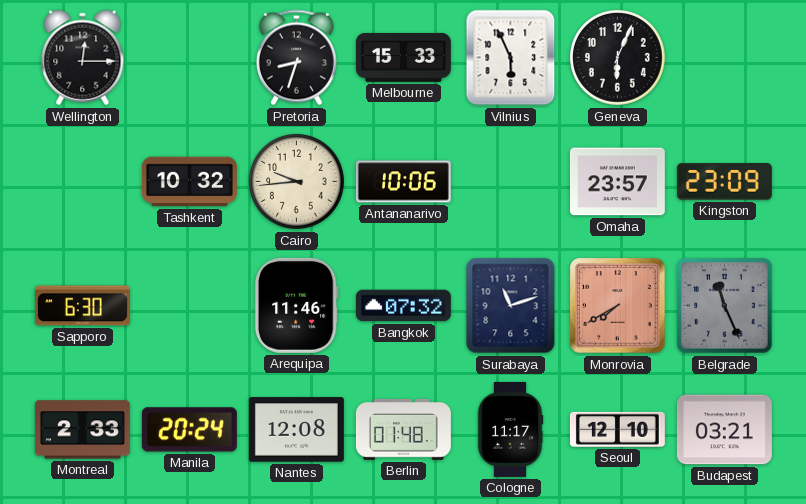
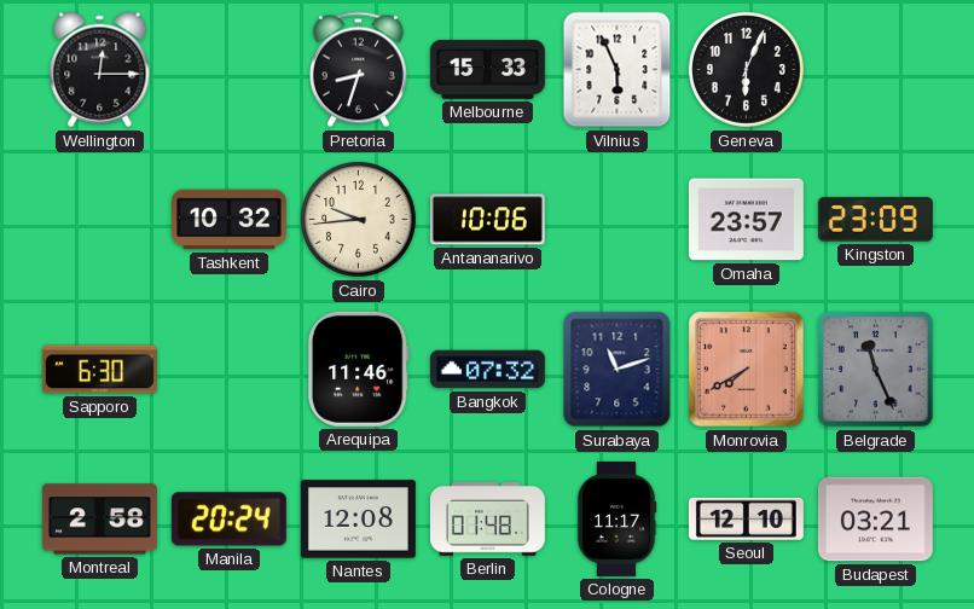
Montreal: 2:33 -> 2:58
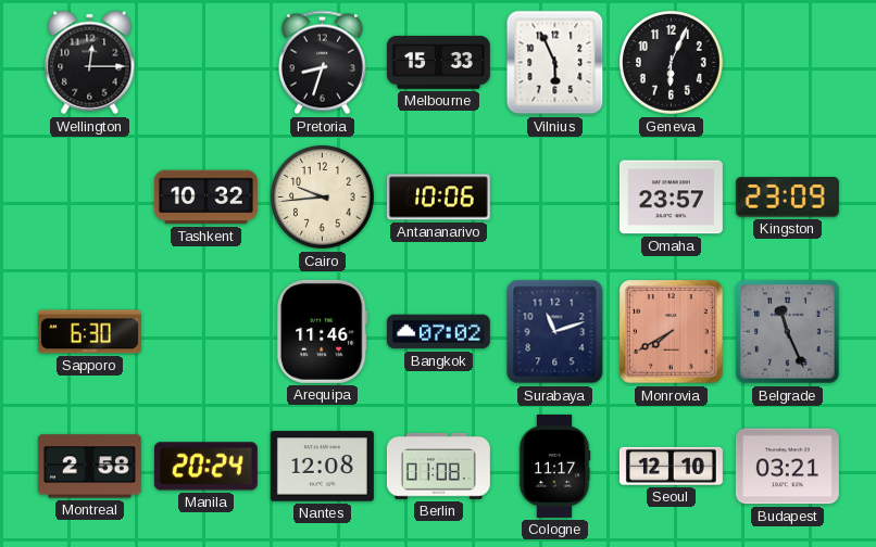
Bangkok: 07:32 -> 07:02
Berlin: 01:48 -> 01:08
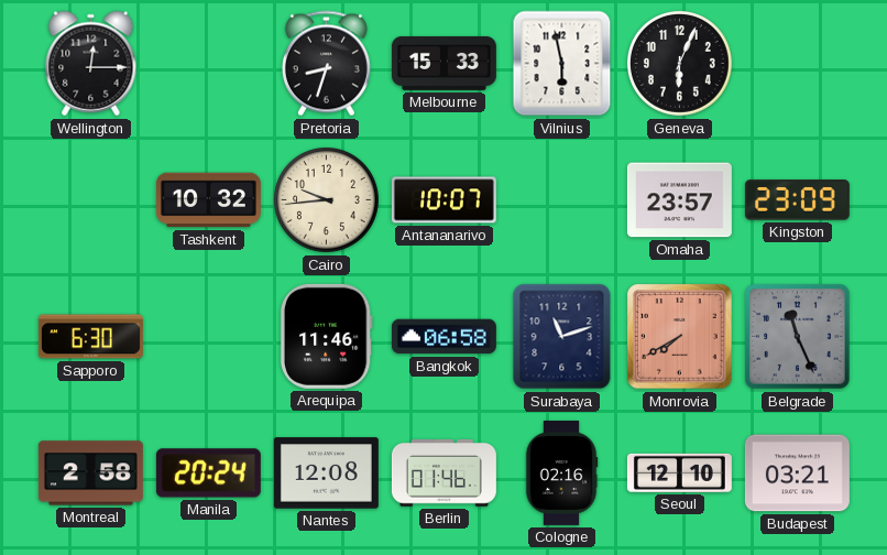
Vilnius: 5:56 -> 5:58
Antananarivo: 10:06 -> 10:07
Bangkok: 07:02 -> 06:58
Berlin: 01:08 -> 01:46
Cologne: 11:17 -> 02:16
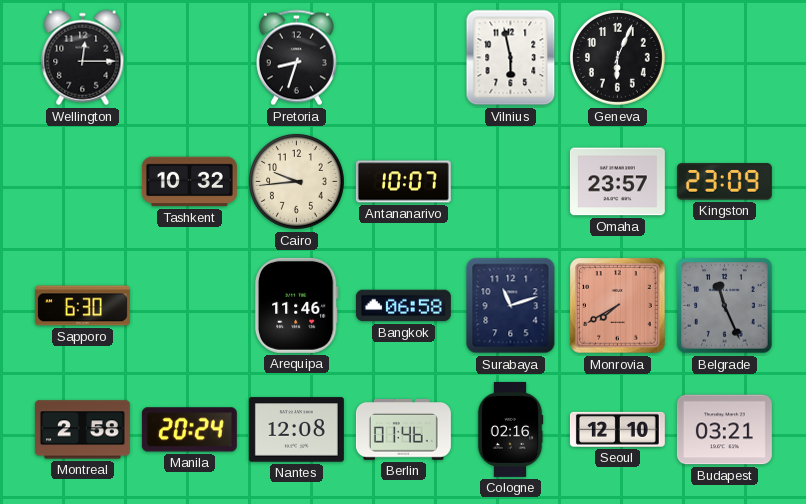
Melbourne: 15:33 -> none
